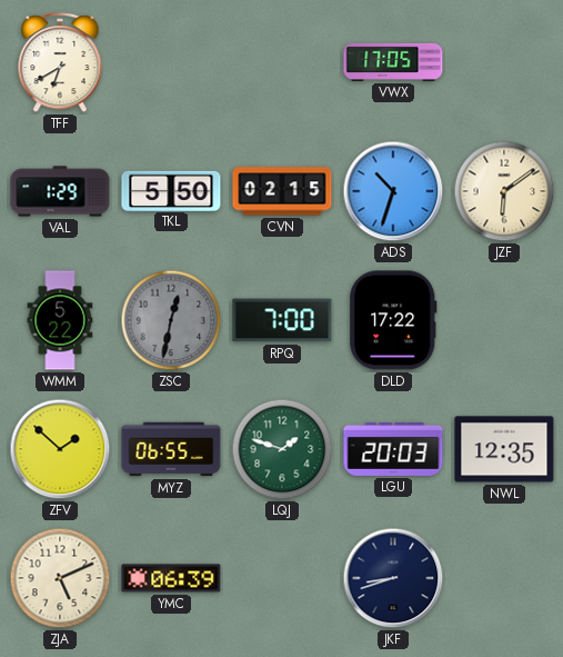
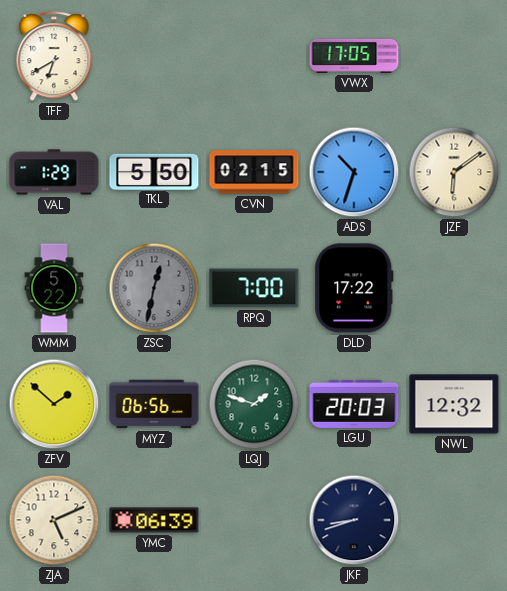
MYZ: 06:55 -> 06:56
NWL: 12:35 -> 12:32
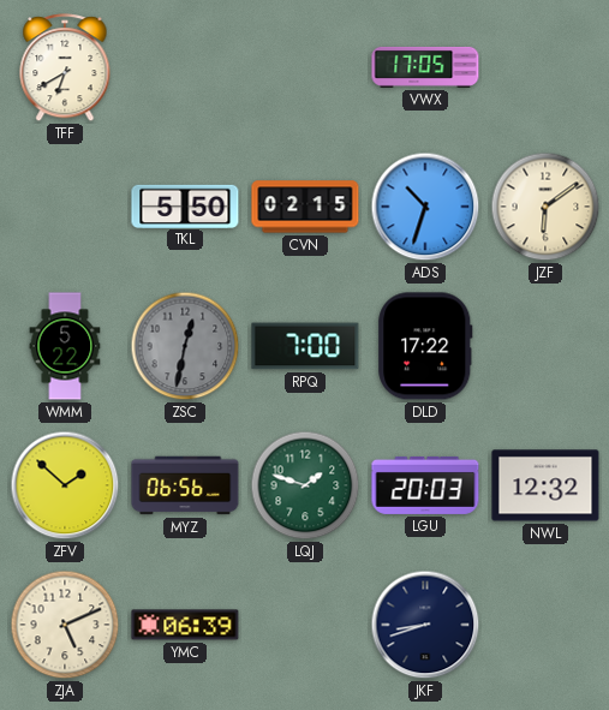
VAL: 1:29 -> none
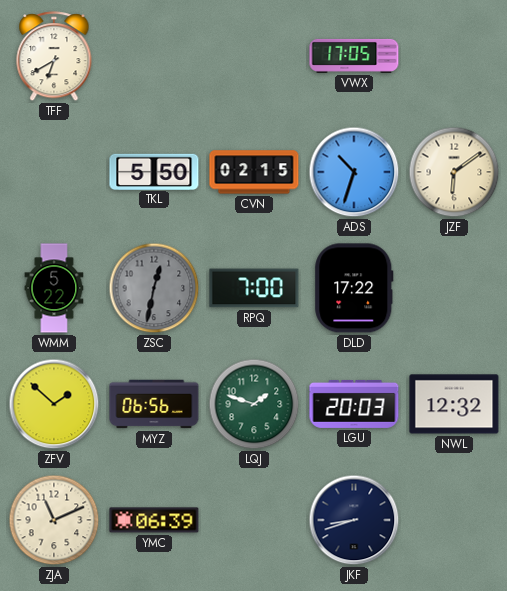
ZJA: 5:11 -> 11:11
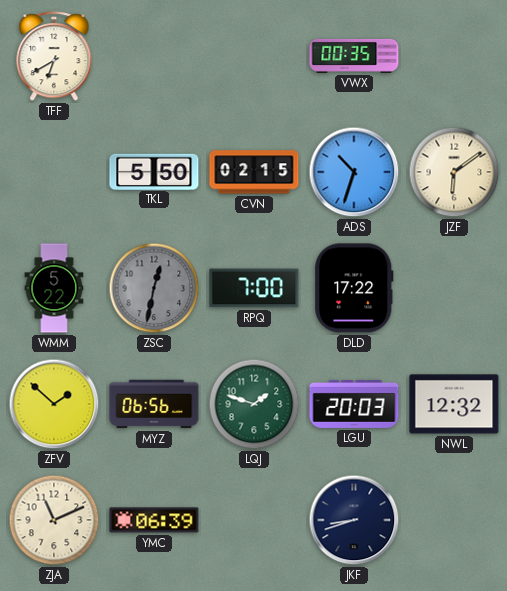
VWX: 17:05 -> 00:35
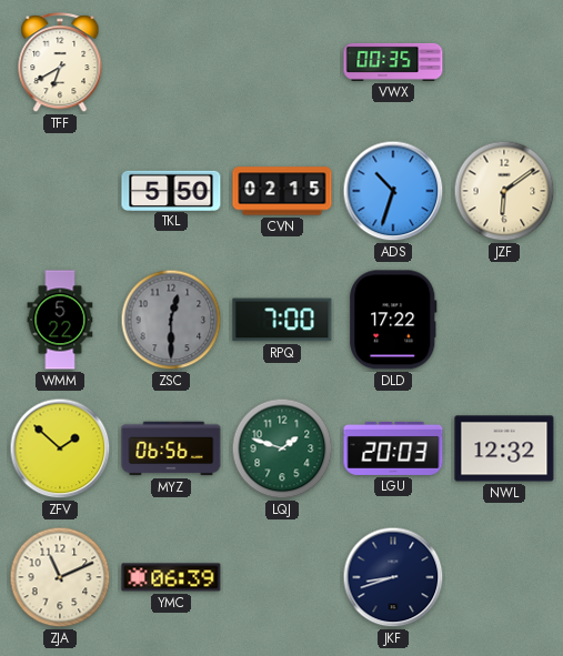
ZSC: 12:32 -> 12:30
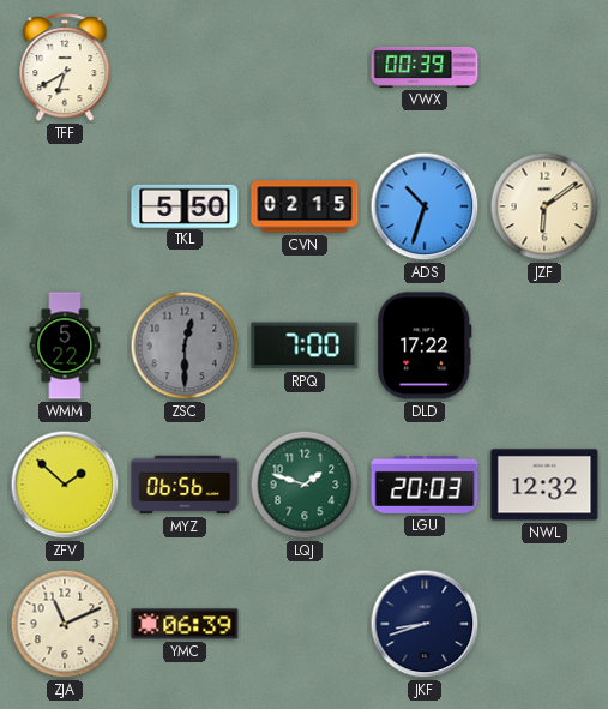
VWX: 00:35 -> 00:39
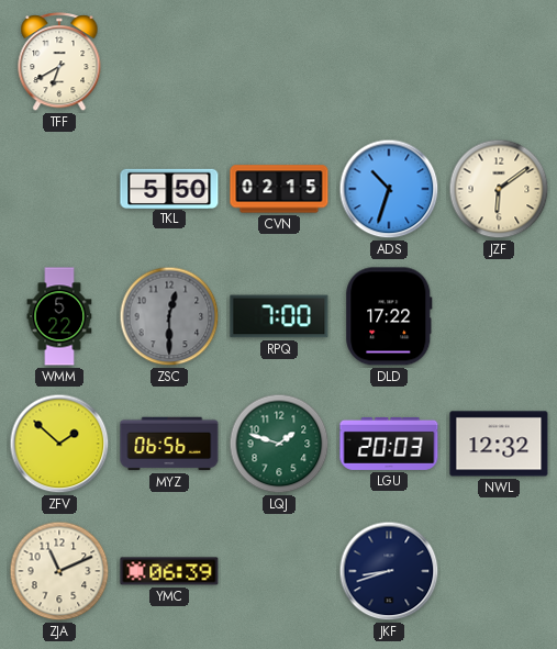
VWX: 00:39 -> none
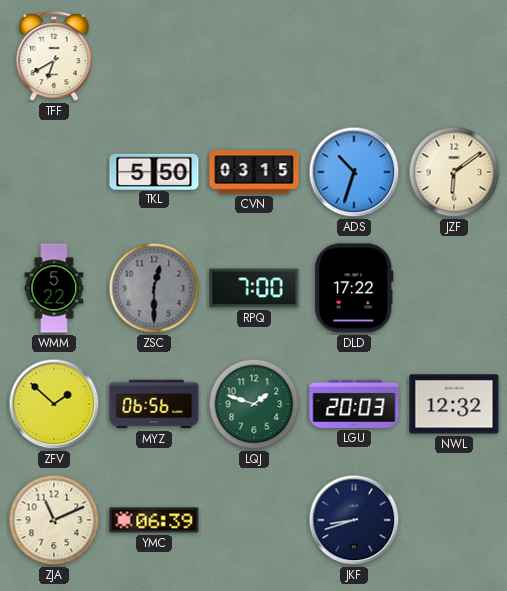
CVN: 02:15 -> 03:15
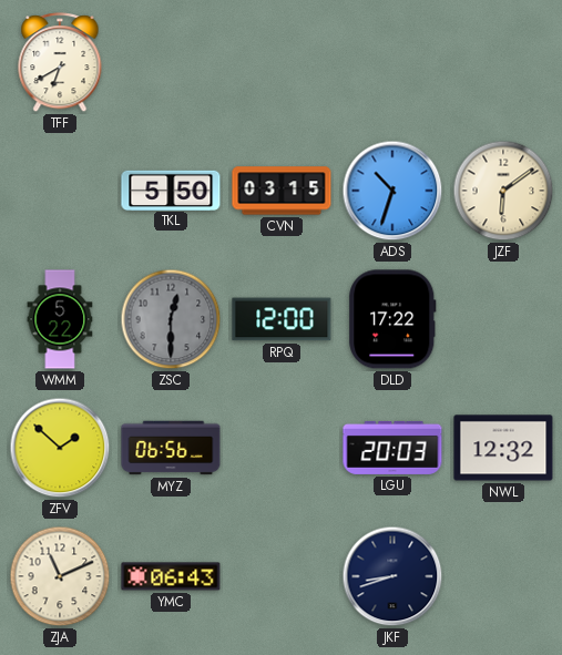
RPQ: 7:00 -> 12:00
LQJ: 1:48 -> none
YMC: 06:39 -> 06:43
